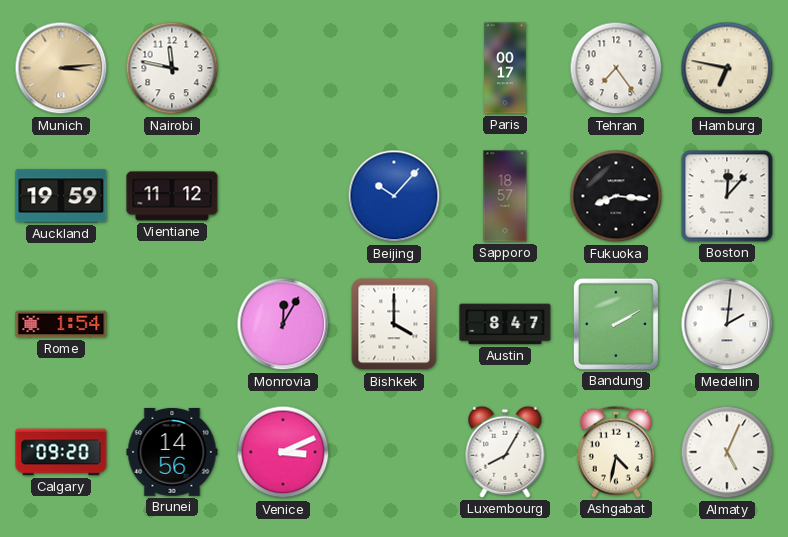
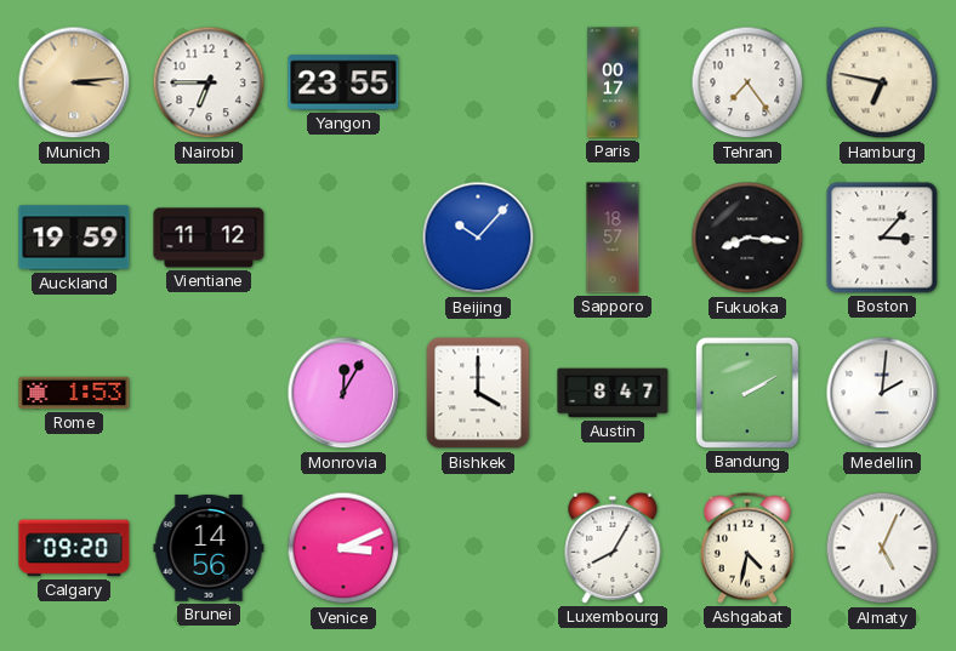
Nairobi: 11:47 -> 6:45
Yangon: none -> 23:55
Boston: 12:07 -> 3:07
Rome: 1:54 -> 1:53
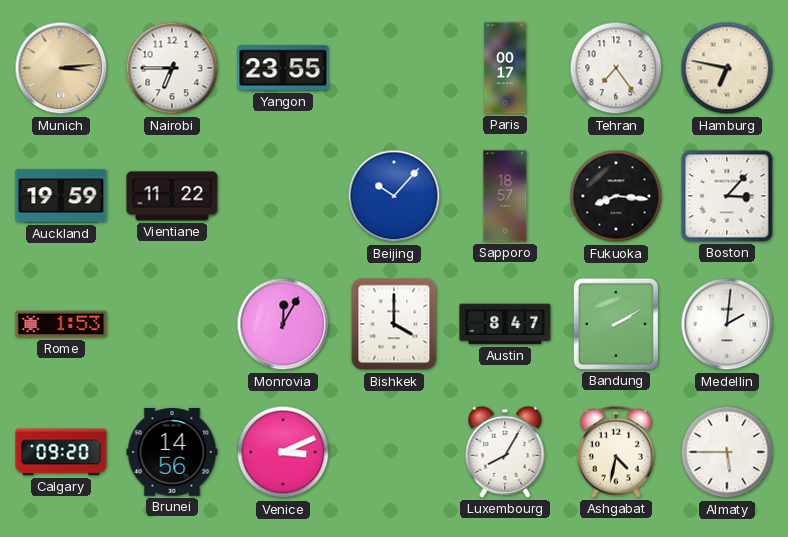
Vientiane: 11:12 -> 11:22
Almaty: 5:04 -> 5:45
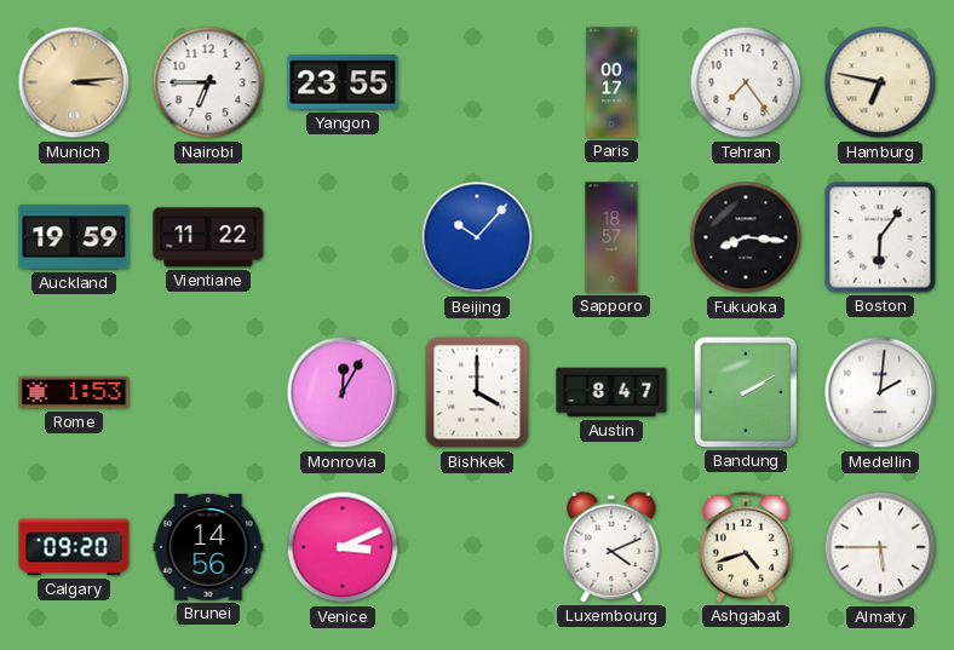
Boston: 3:07 -> 6:06
Luxembourg: 8:05 -> 4:11
Ashgabat: 4:32 -> 4:42
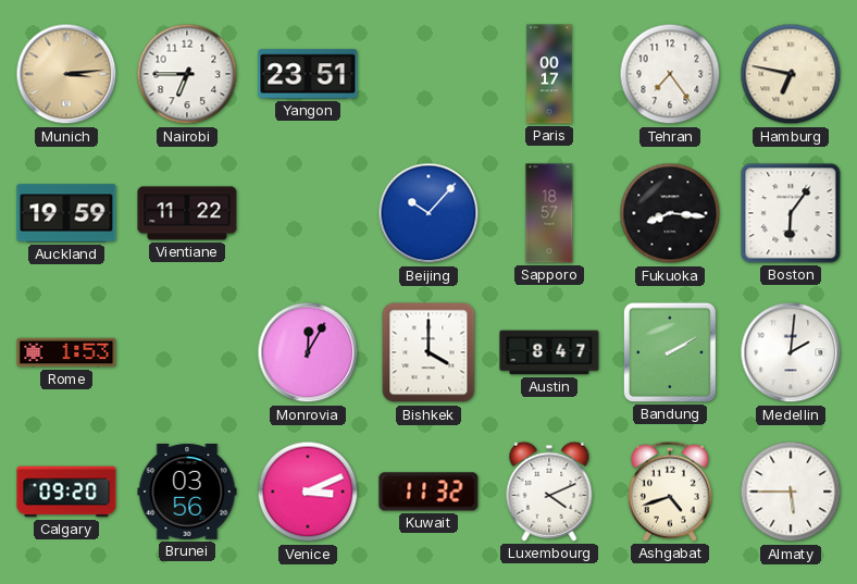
Yangon: 23:55 -> 23:51
Brunei: 14:56 -> 03:56
Kuwait: none -> 11:32
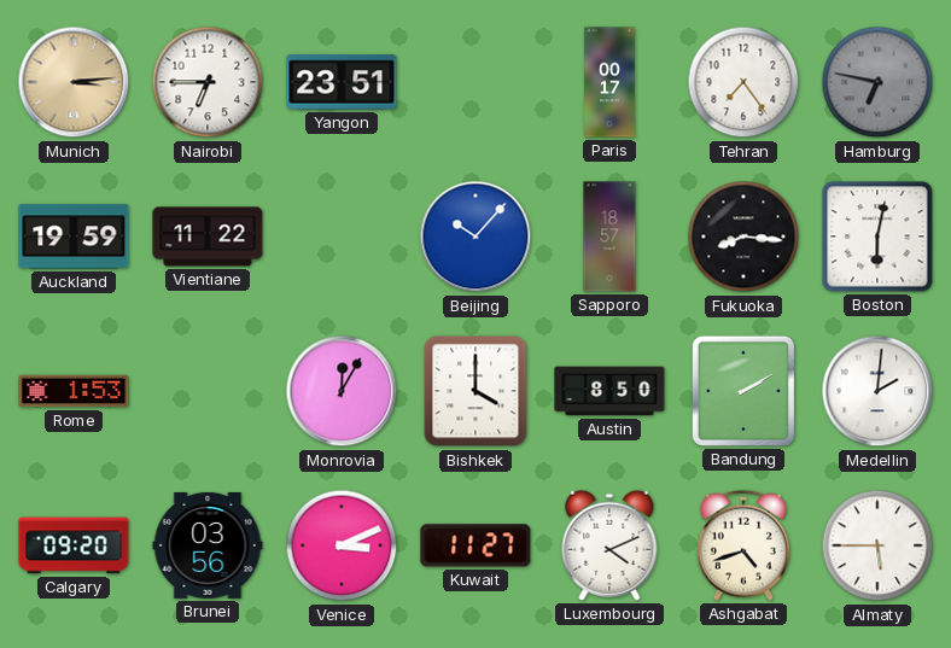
Hamburg dial: cream -> grey
Boston: 6:06 -> 6:02
Austin: 8:47 -> 8:50
Kuwait: 11:32 -> 11:27
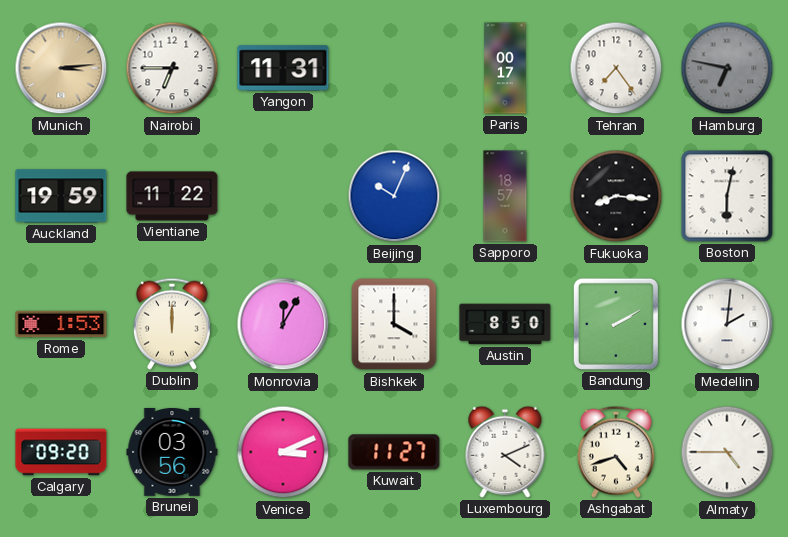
Yangon: 23:51 -> 11:31
Beijing: 10:07 -> 10:04
Dublin: none -> 12:00
Almaty: 5:45 -> 4:45
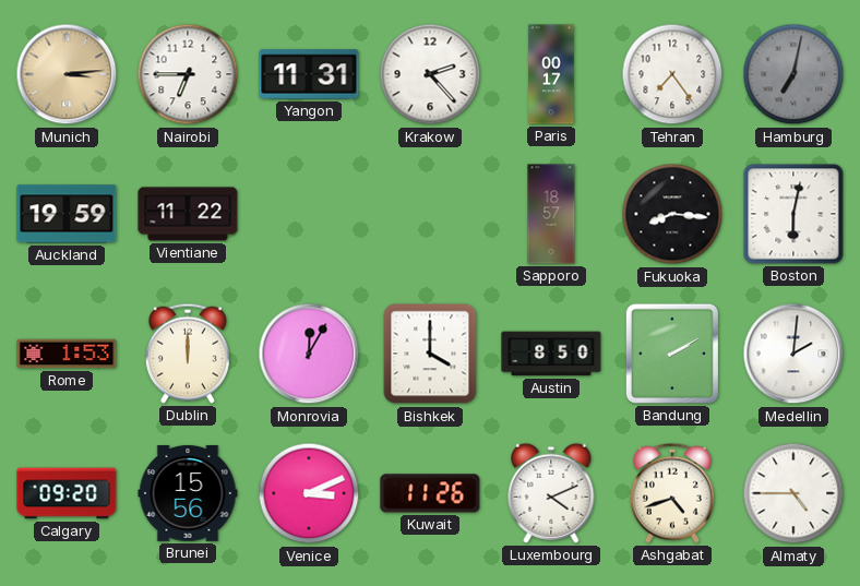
Krakow: none -> 2:23
Hamburg: 6:47 -> 7:02
Beijing: 10:04 -> none
Brunei: 03:56 -> 15:56
Kuwait: 11:27 -> 11:26
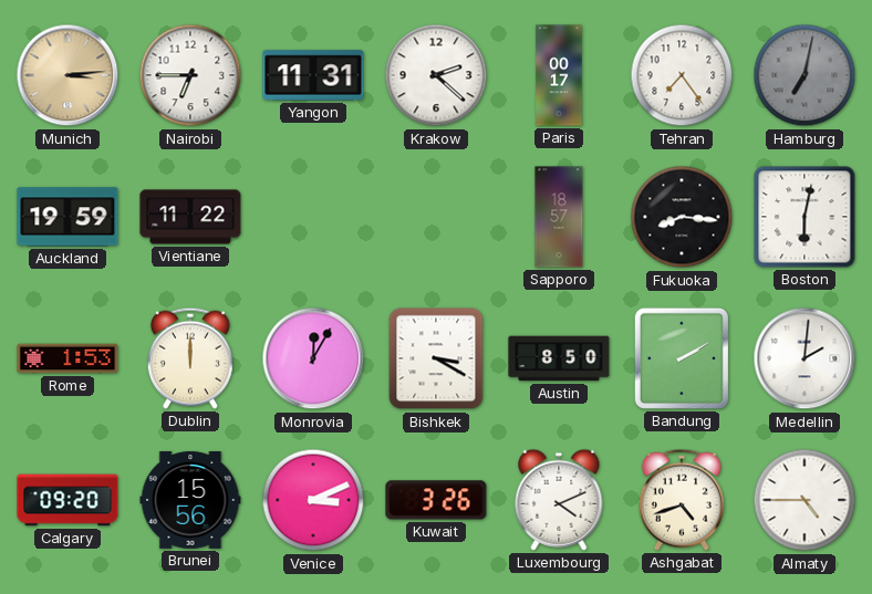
Krakow: 2:23 -> 2:22
Bishkek: 4:00 -> 3:20
Kuwait: 11:26 -> 3:26
